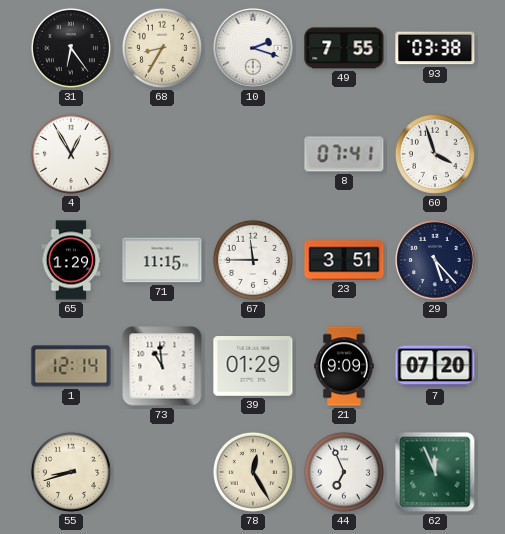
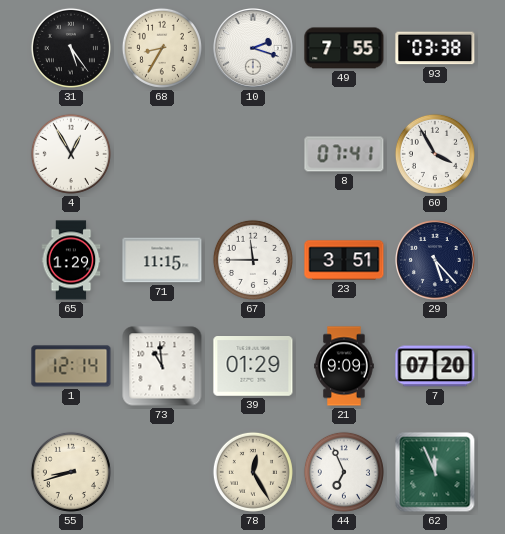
31: 6:24 -> 5:24
60: 3:57 -> 3:55
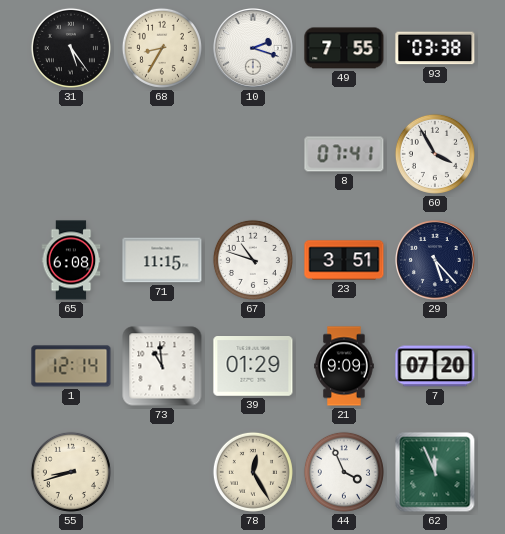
4: 12:55 -> none
65: 1:29 -> 6:08
67: 11:45 -> 10:48
44: 6:56 -> 3:56
